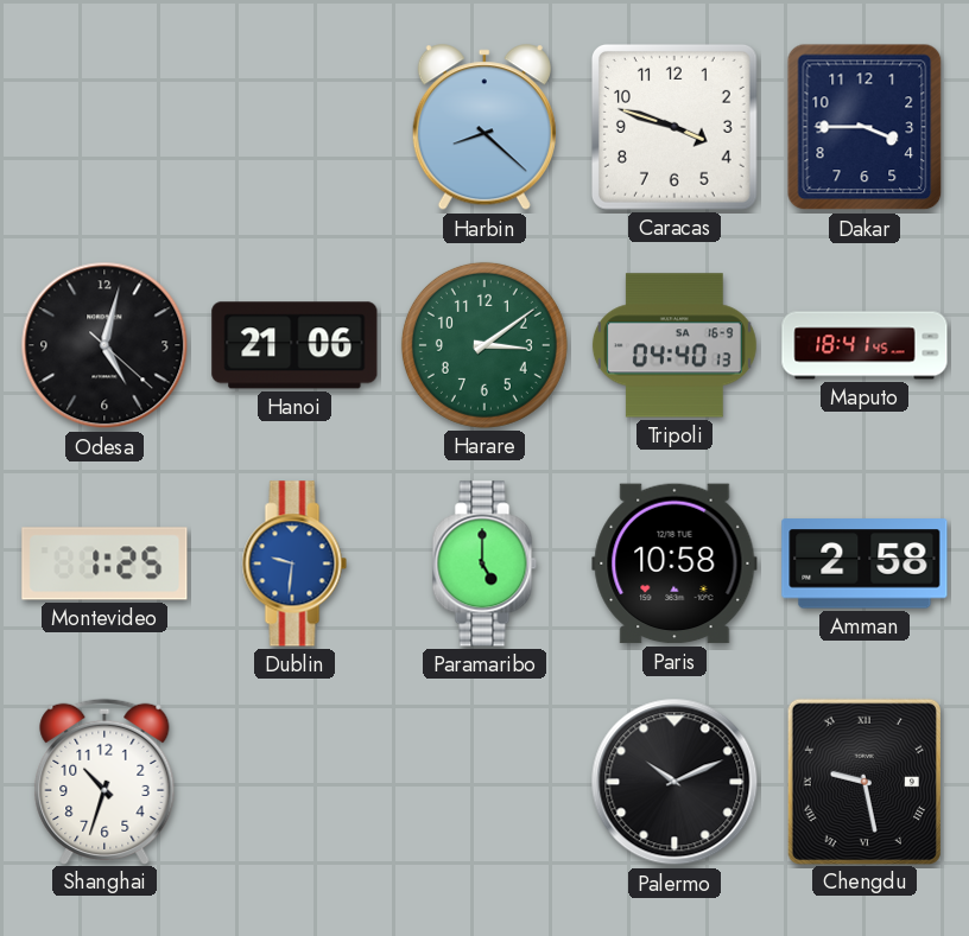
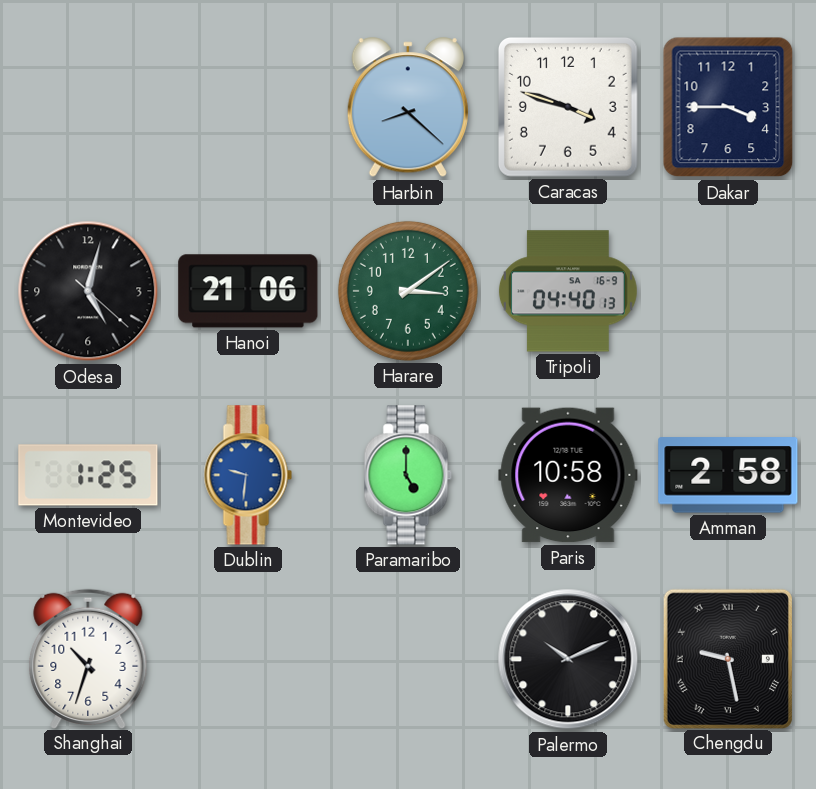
Maputo: 18:41 -> none
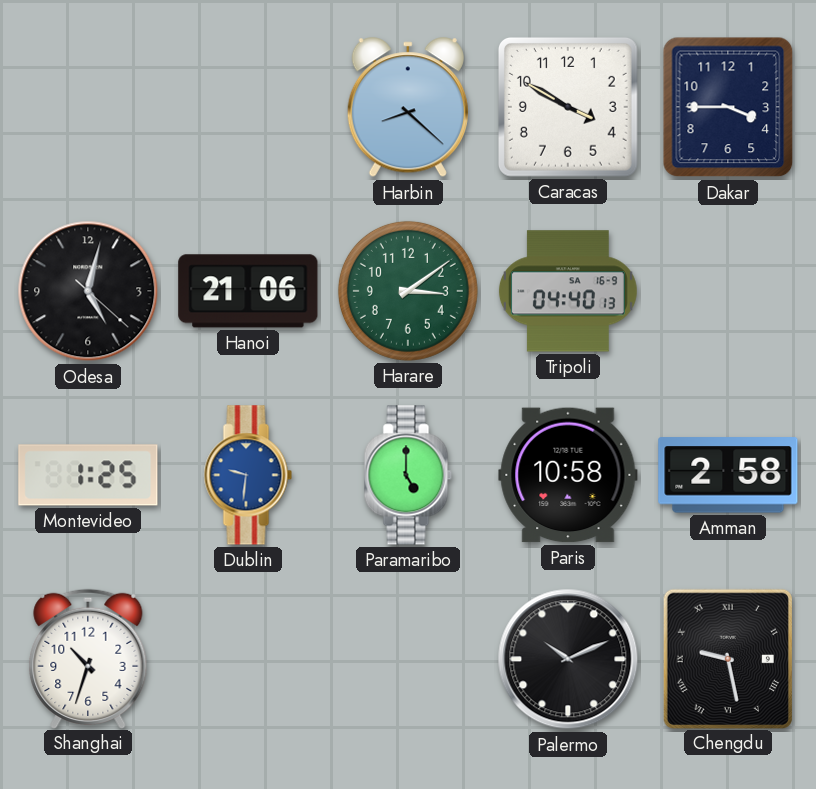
Caracas: 3:48 -> 3:50
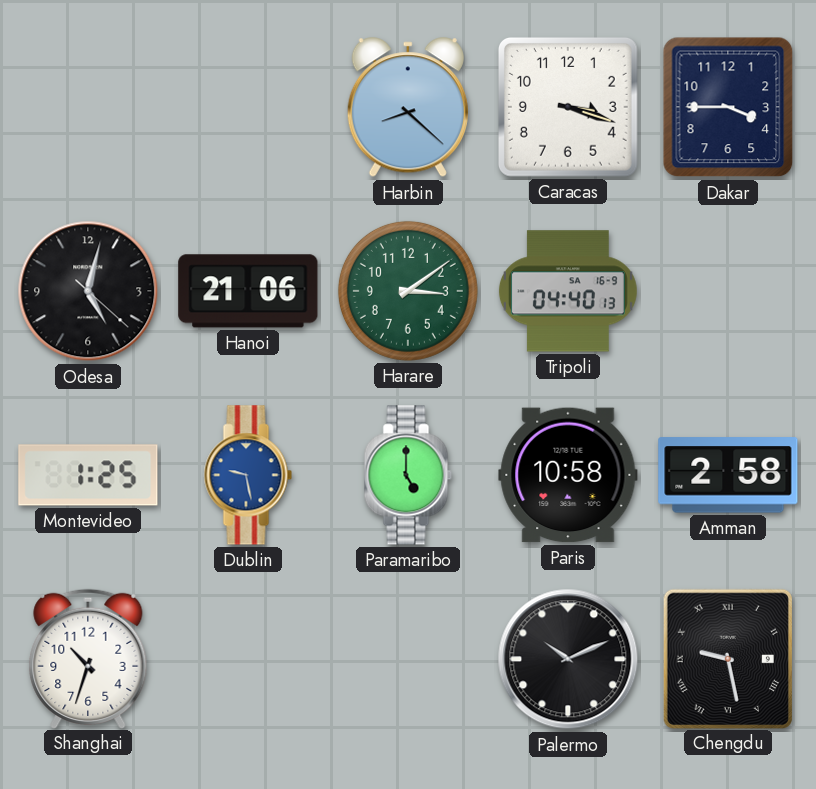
Caracas: 3:50 -> 3:18
Dublin: 9:31 -> 9:28
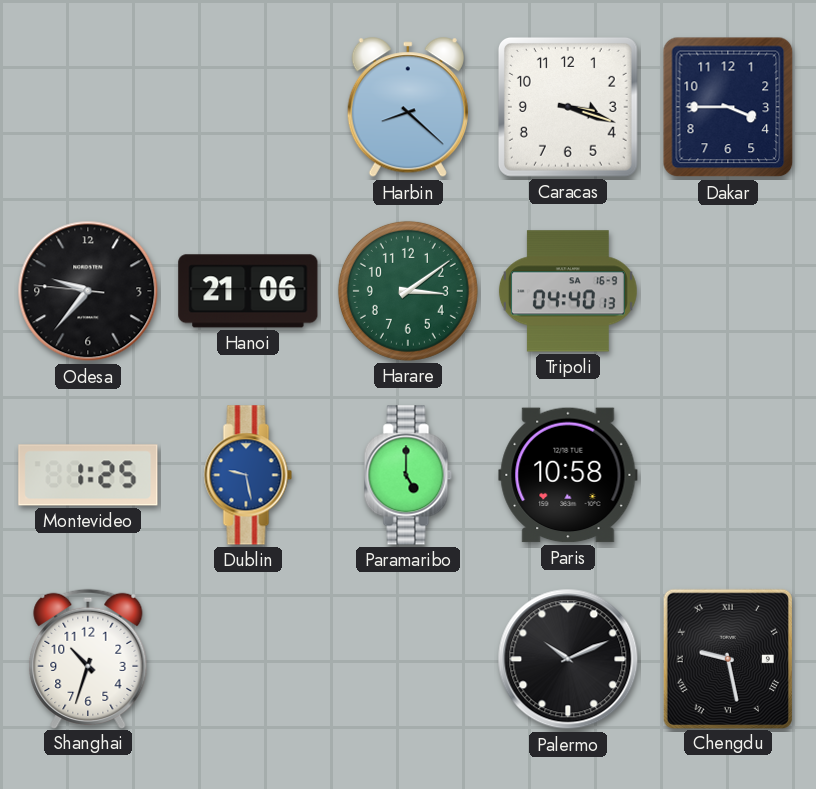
Odesa: 5:02 -> 9:36
Amman: 2:58 -> none
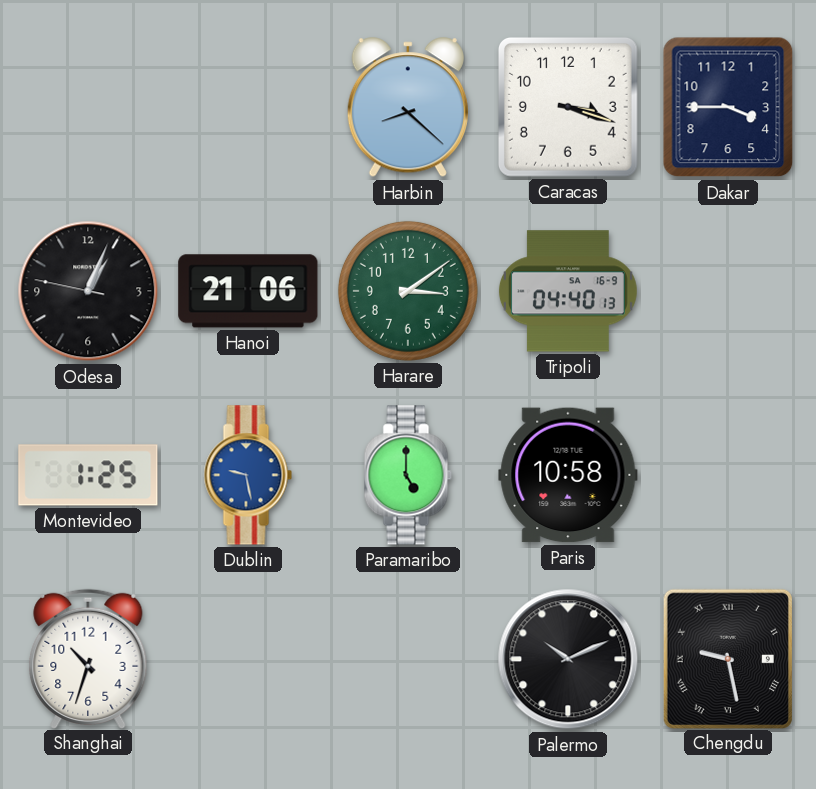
Odesa: 9:36 -> 1:03
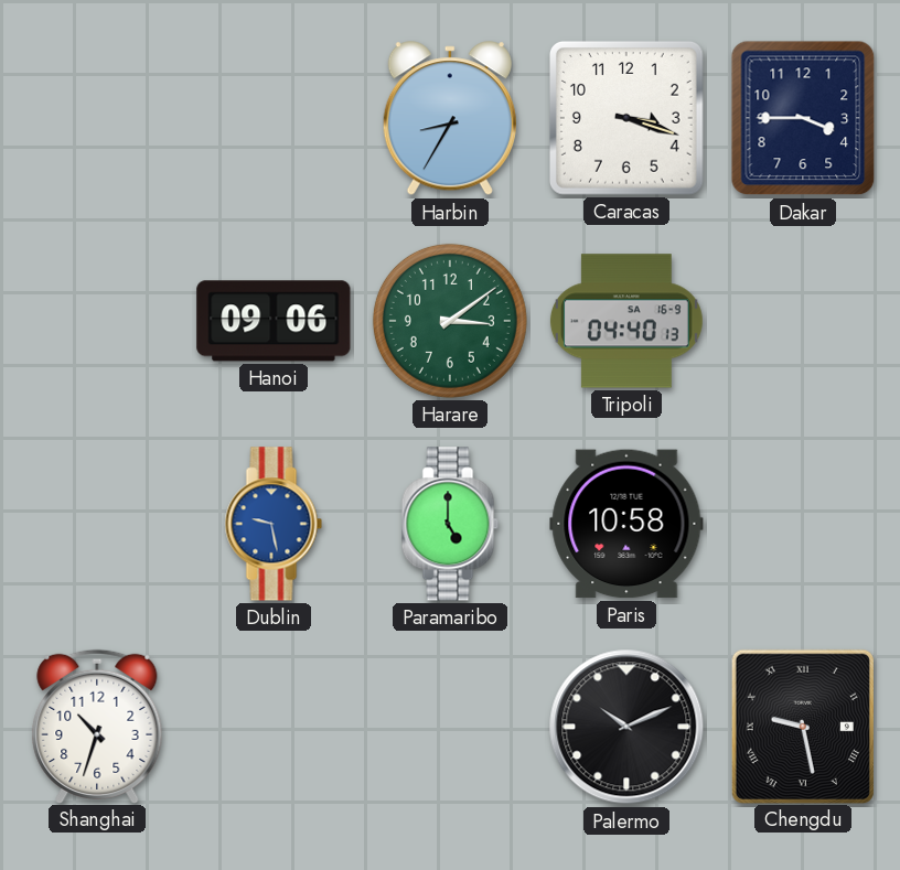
Harbin: 8:22 -> 8:35
Odesa: 1:03 -> none
Hanoi: 21:06 -> 09:06
Montevideo: 1:25 -> none
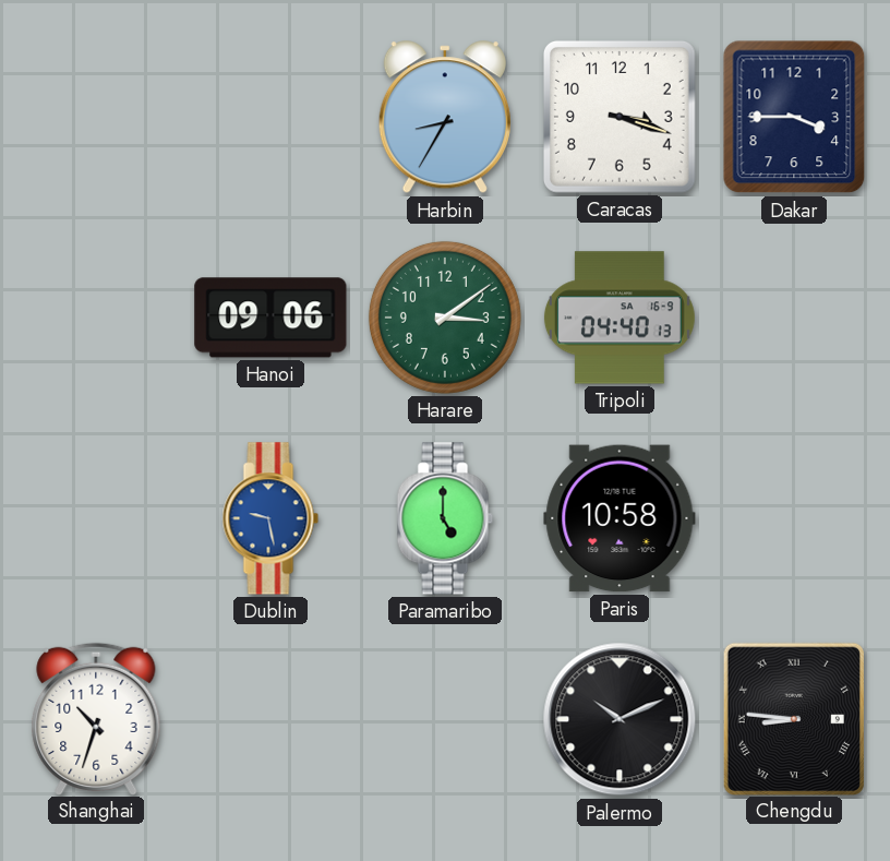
Chengdu: 9:28 -> 8:46
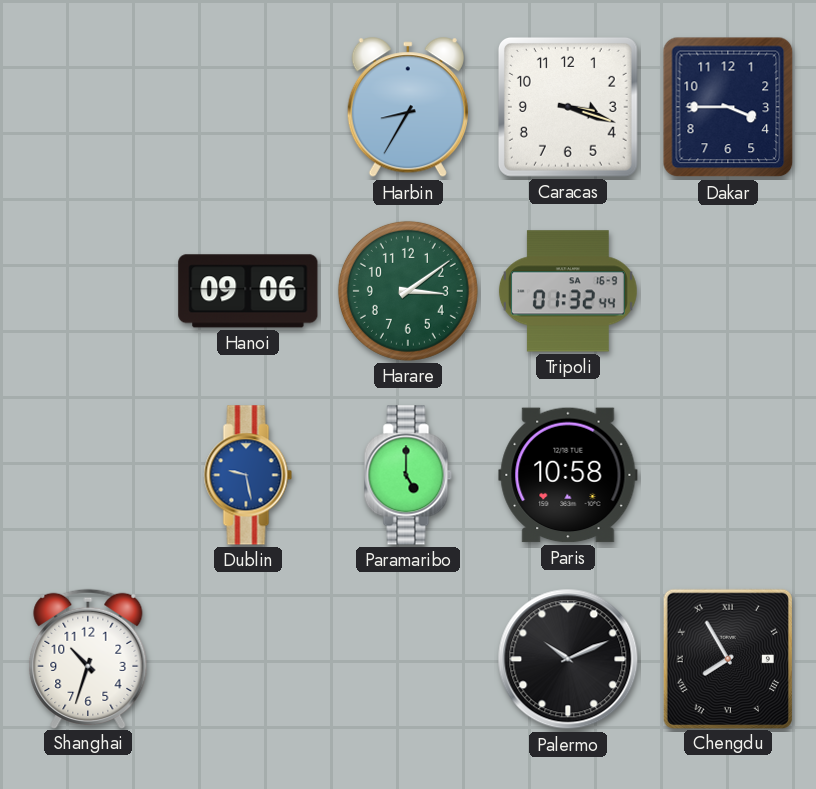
Tripoli: 04:40 -> 01:32
Chengdu: 8:46 -> 7:55
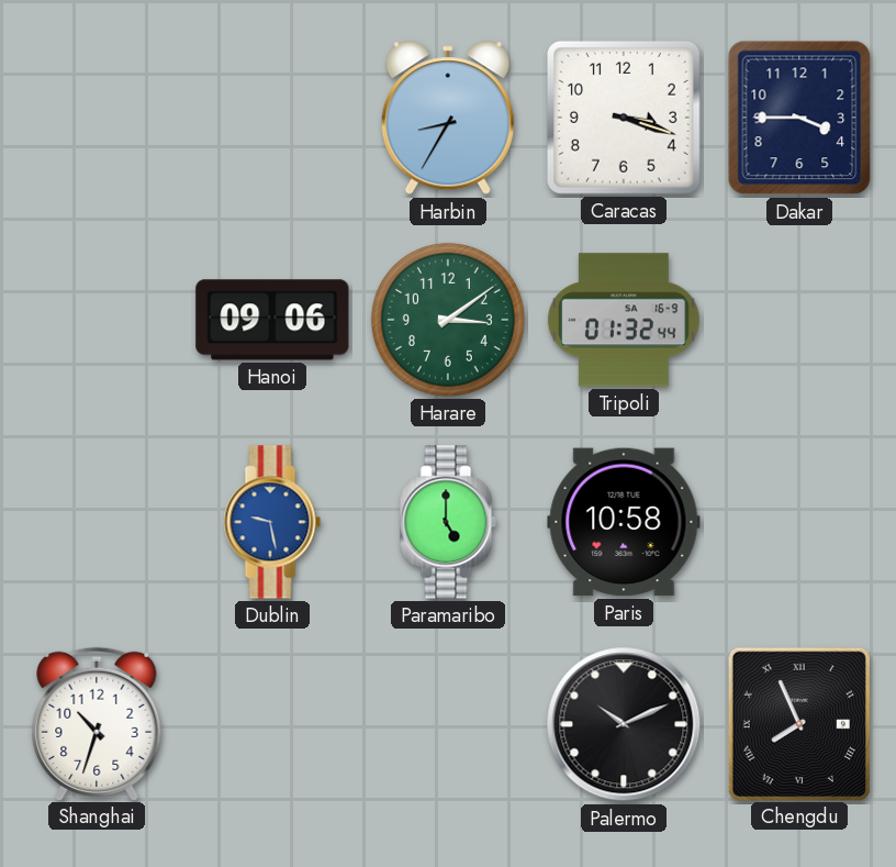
Chengdu: 7:55 -> 7:56
